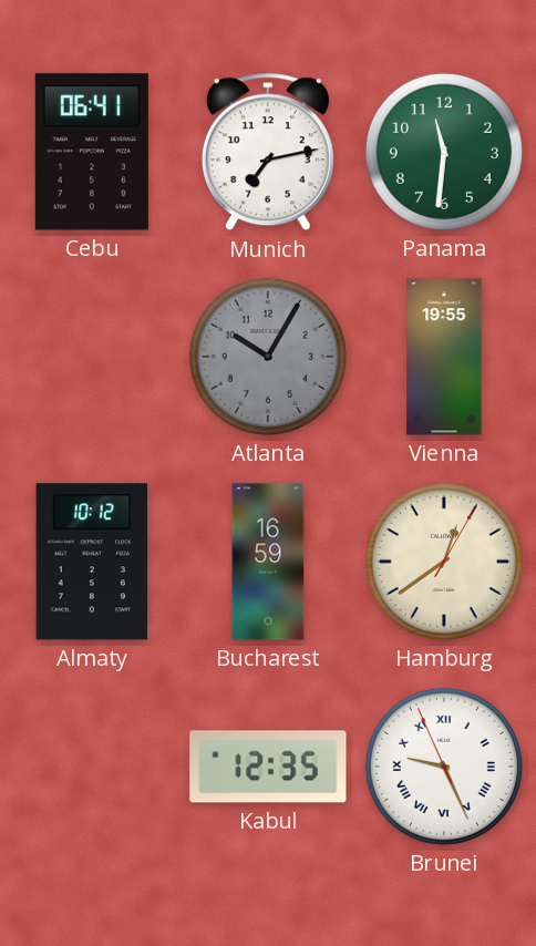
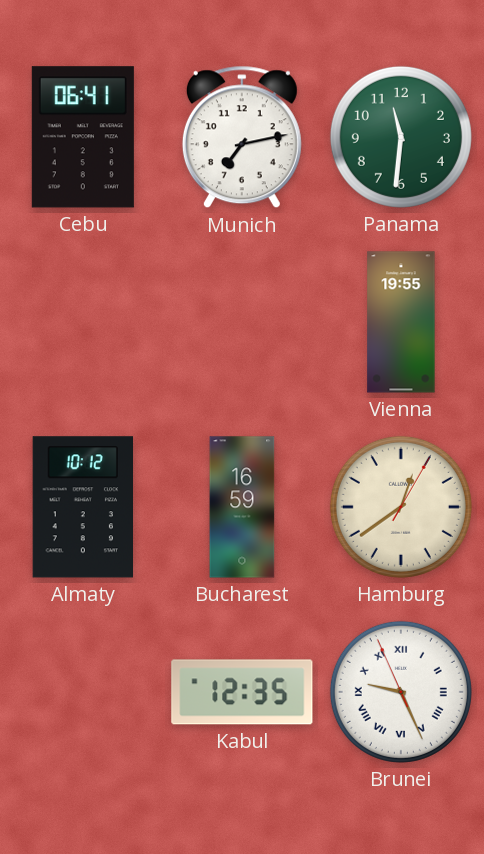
Atlanta: 10:05 -> none
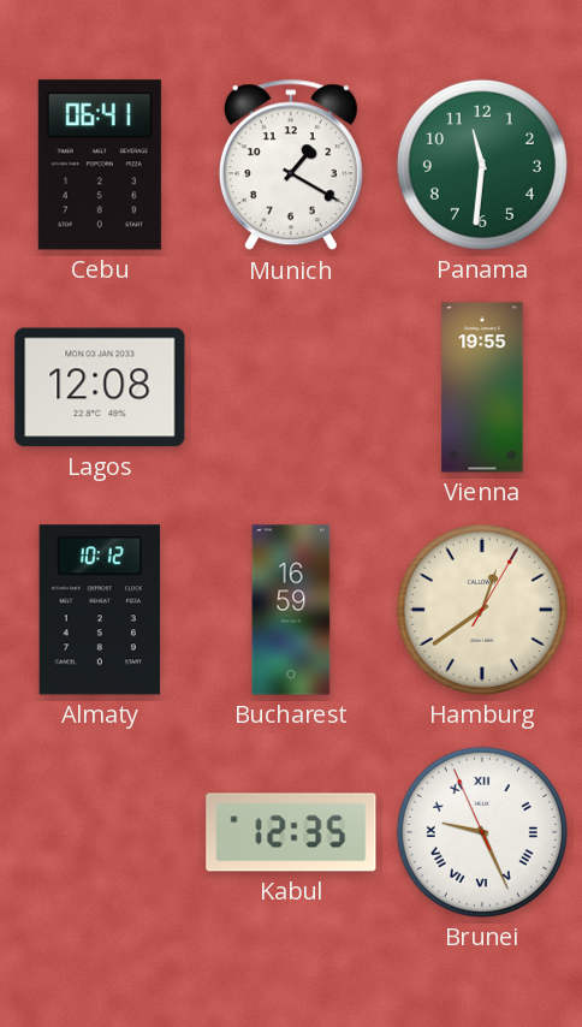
Munich: 7:13 -> 1:20
Lagos: none -> 12:08
